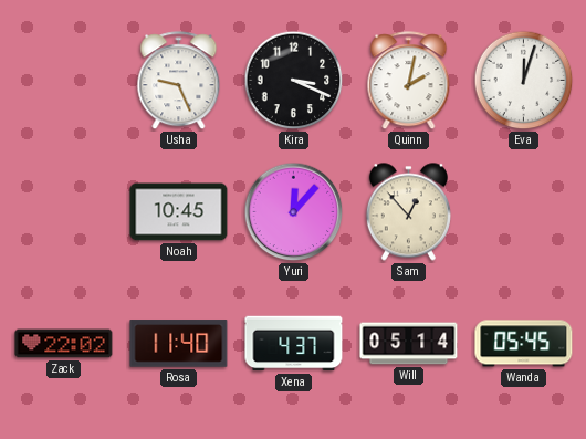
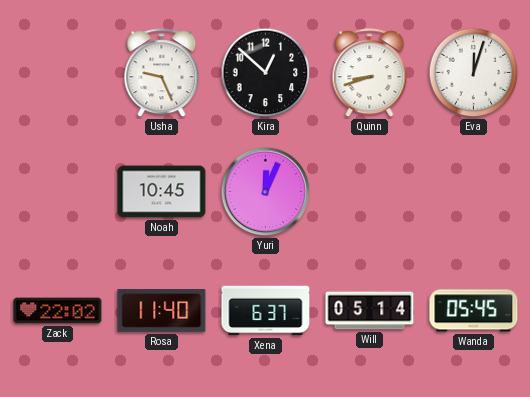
Kira: 3:19 -> 12:52
Quinn: 2:02 -> 8:42
Yuri: 12:07 -> 12:04
Sam: 12:53 -> none
Xena: 4:37 -> 6:37
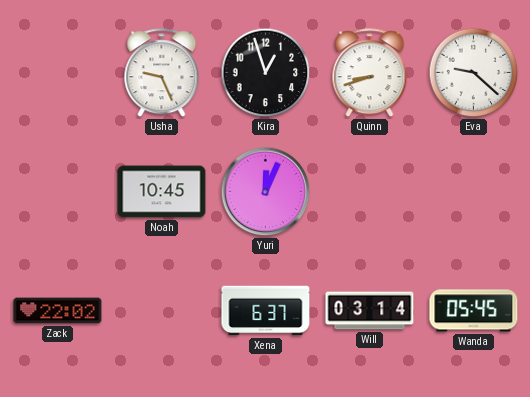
Kira: 12:52 -> 12:57
Eva: 12:03 -> 9:22
Rosa: 11:40 -> none
Will: 05:14 -> 03:14
